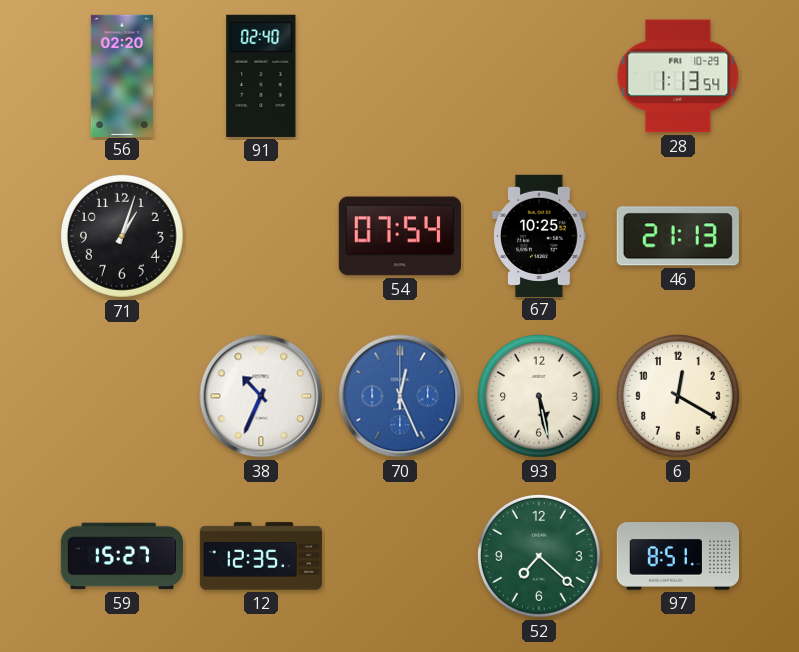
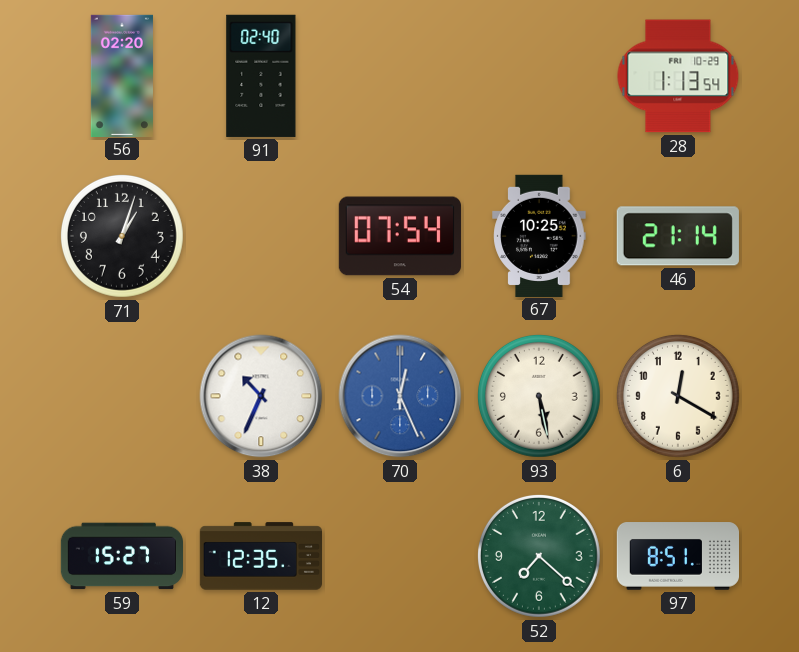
46: 21:13 -> 21:14
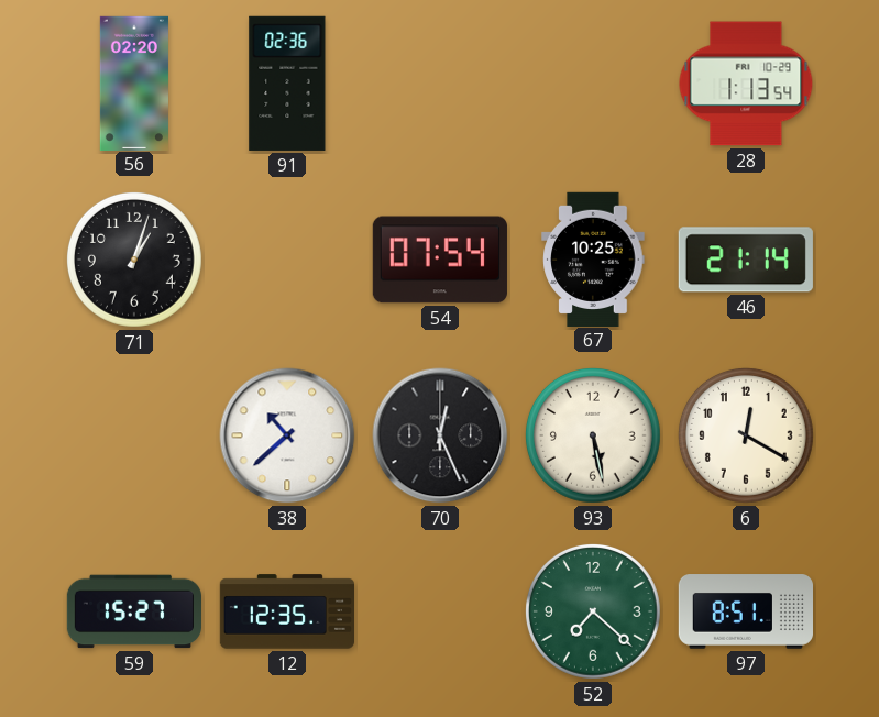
91: 02:40 -> 02:36
38: 10:34 -> 10:38
70 dial: blue -> black
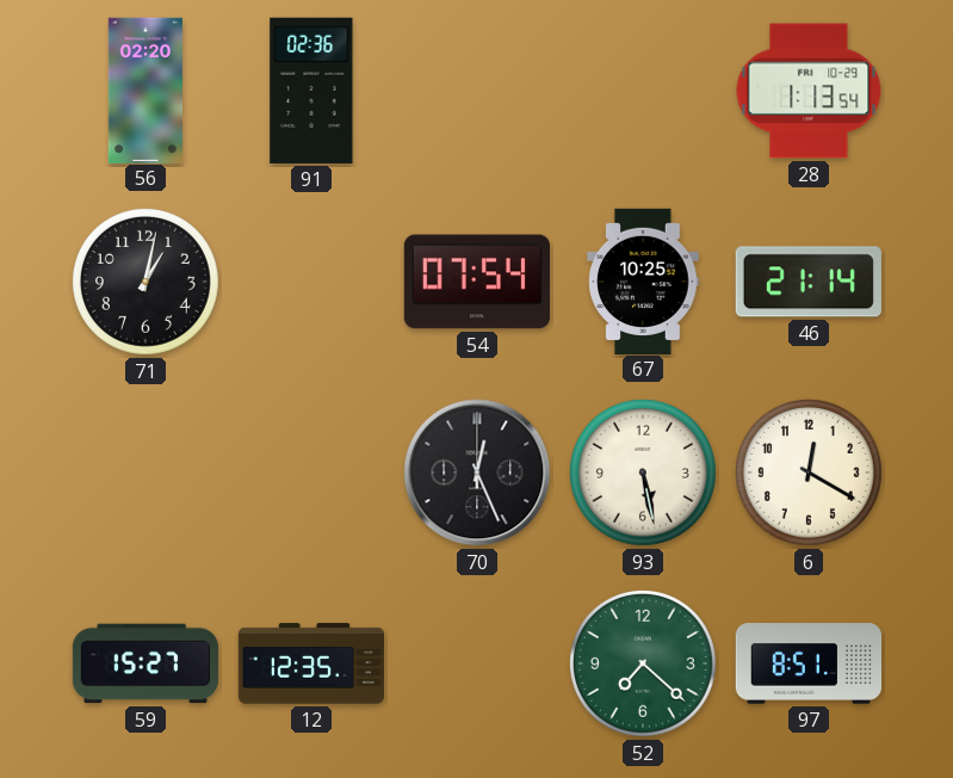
71: 1:03 -> 1:02
38: 10:38 -> none
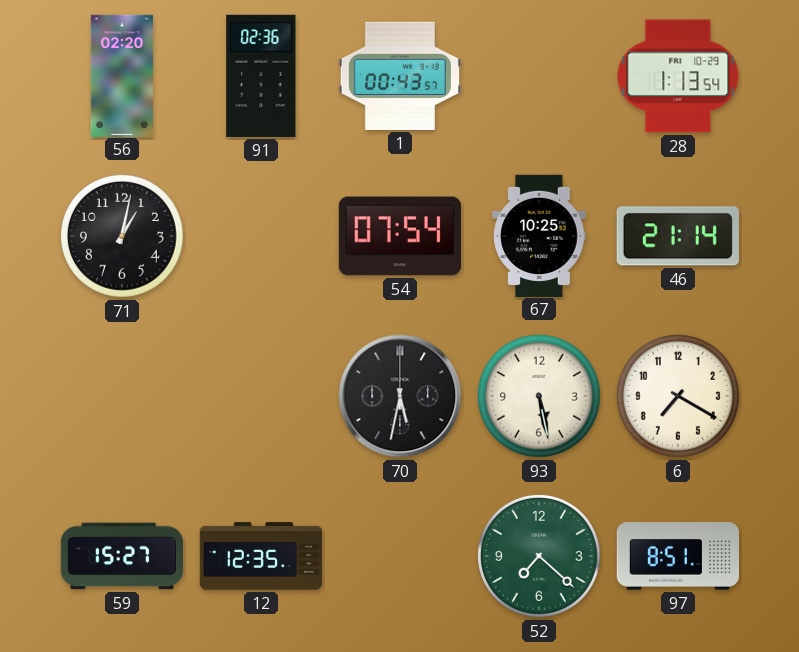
1: none -> 00:43
70: 12:26 -> 5:32
6: 12:20 -> 7:20
